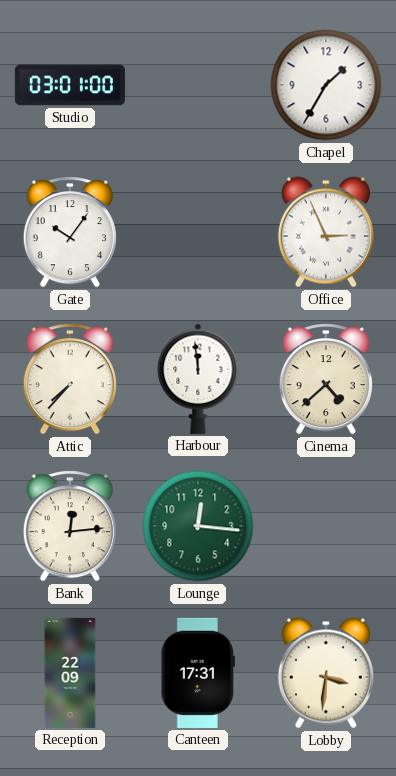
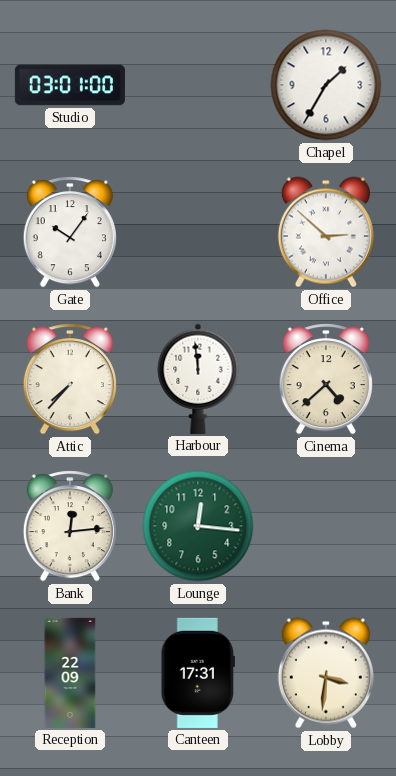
Office: 2:56 -> 2:52
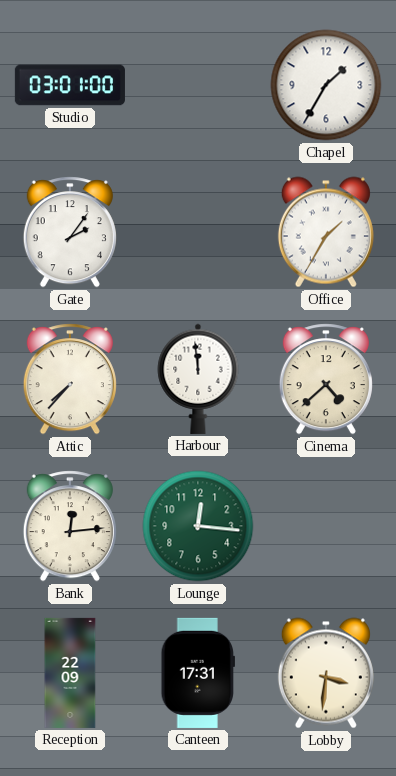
Gate: 10:06 -> 2:06
Office: 2:52 -> 1:35
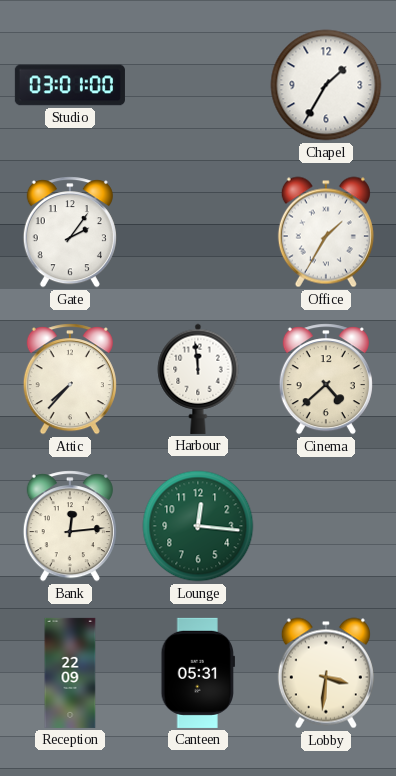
Canteen: 17:31 -> 05:31
